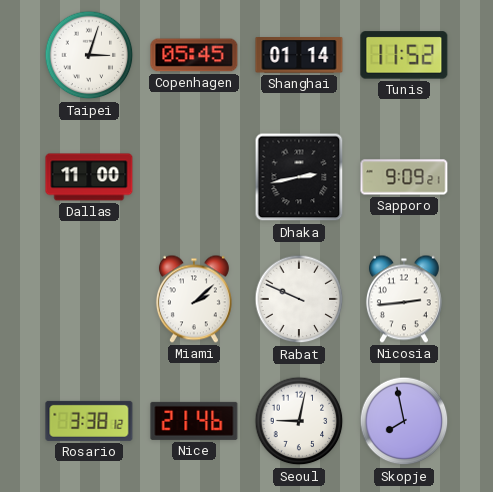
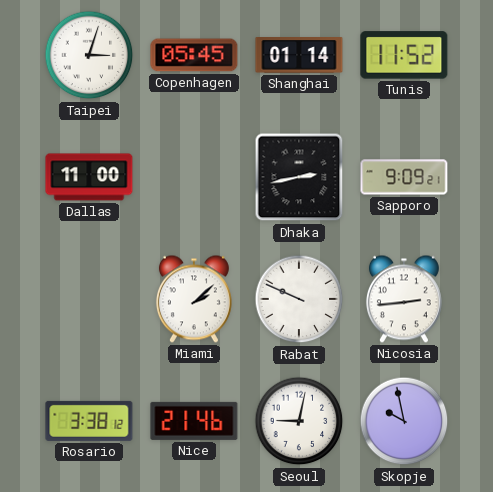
Skopje: 7:58 -> 9:58
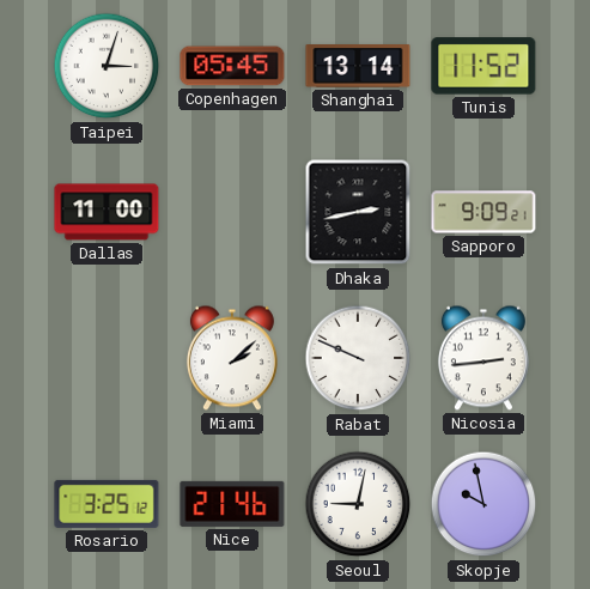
Shanghai: 01:14 -> 13:14
Rosario: 3:38 -> 3:25
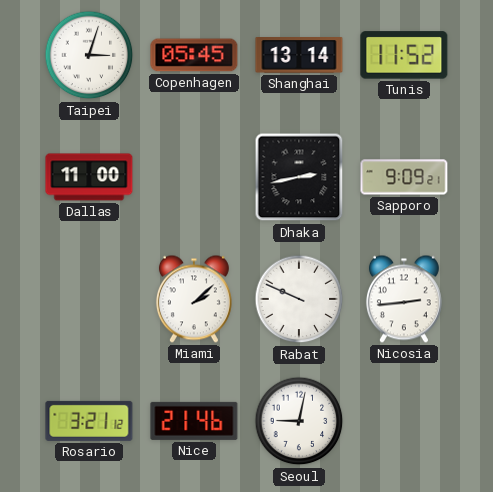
Rosario: 3:25 -> 3:21
Skopje: 9:58 -> none
